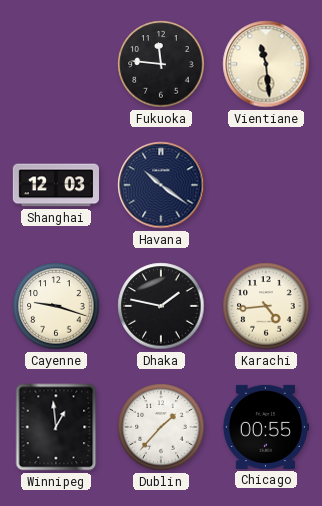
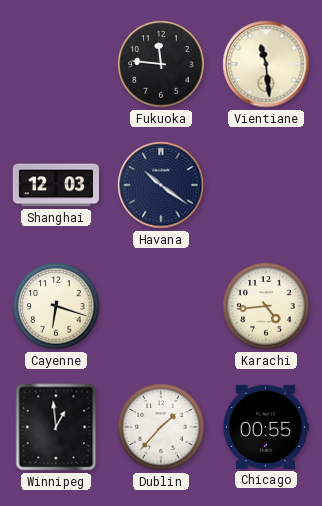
Cayenne: 9:18 -> 6:18
Dhaka: 1:47 -> none
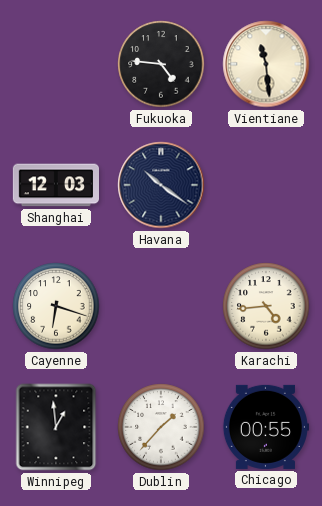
Fukuoka: 11:46 -> 4:46
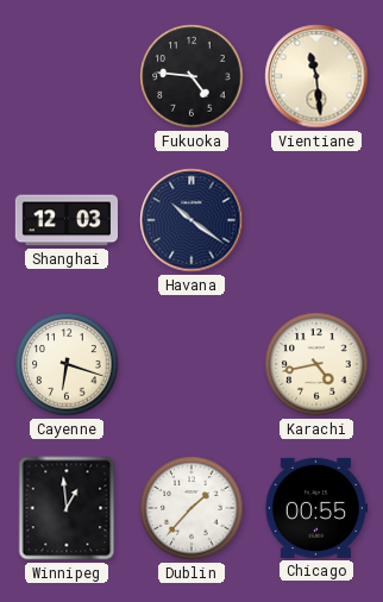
Karachi: 4:44 -> 4:43
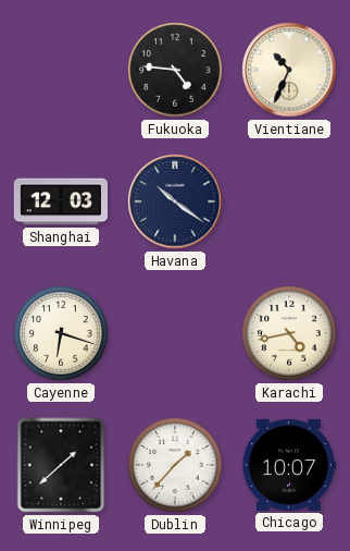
Vientiane: 11:29 -> 10:34
Winnipeg: 12:59 -> 1:38
Chicago: 00:55 -> 10:07
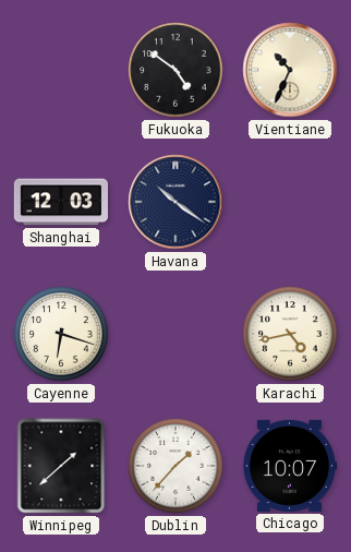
Fukuoka: 4:46 -> 4:51
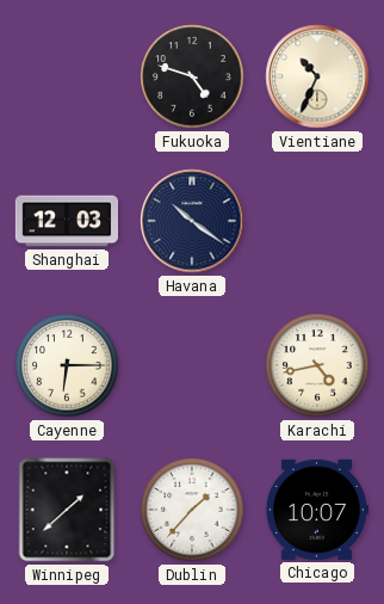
Fukuoka: 4:51 -> 4:48
Cayenne: 6:18 -> 6:15
